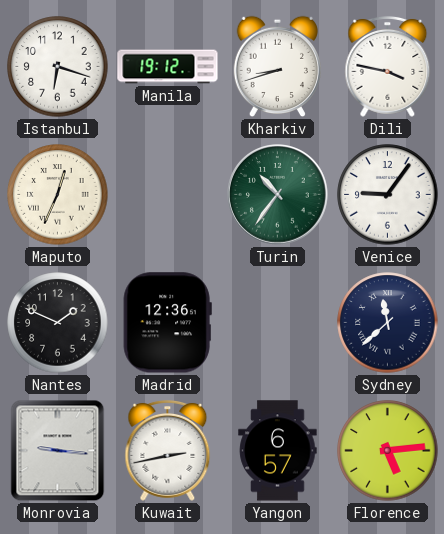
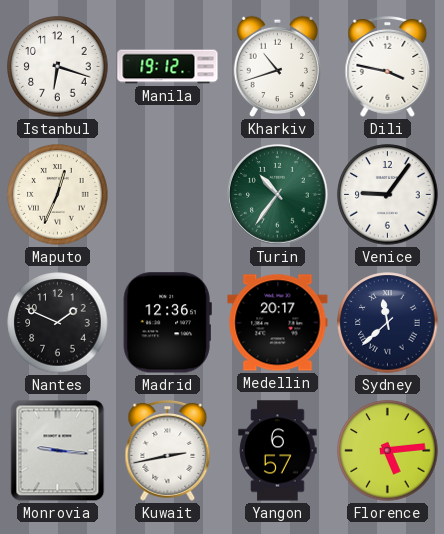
Kharkiv: 8:42 -> 10:42
Medellin: none -> 20:17
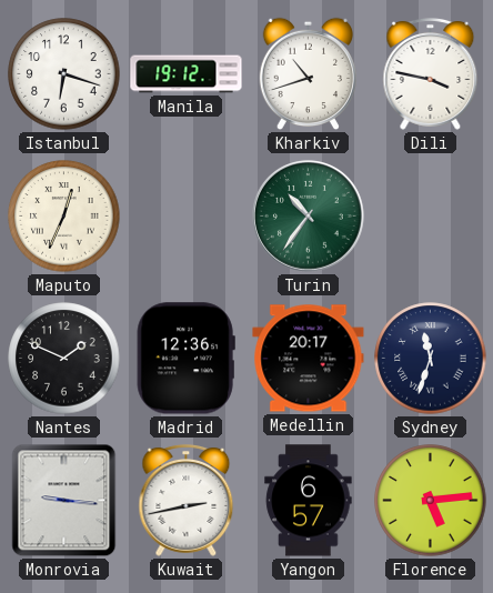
Venice: 9:06 -> none
Sydney: 11:38 -> 11:33
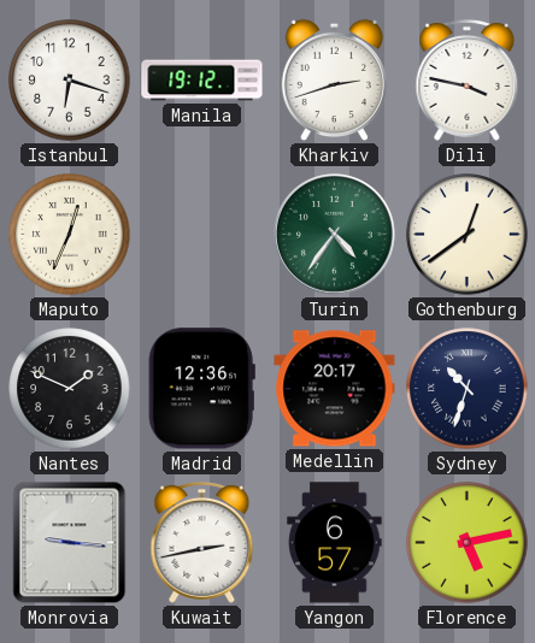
Kharkiv: 10:42 -> 2:42
Turin: 10:36 -> 4:36
Gothenburg: none -> 12:39
Sydney: 11:33 -> 10:33
Florence: 5:14 -> 5:13
